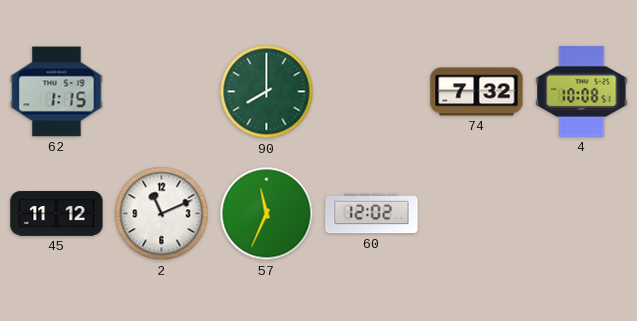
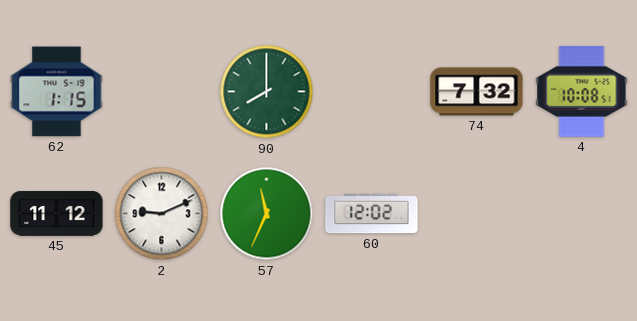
2: 11:11 -> 9:11
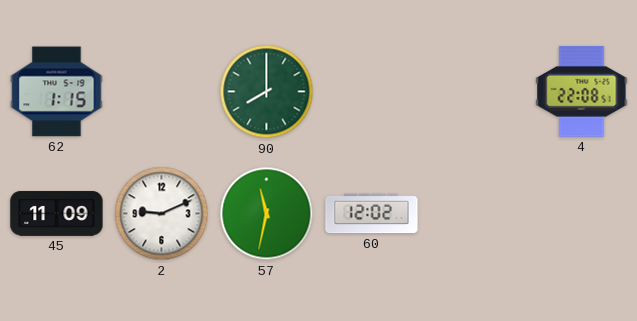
74: 7:32 -> none
4: 10:08 -> 22:08
45: 11:12 -> 11:09
57: 11:34 -> 11:32
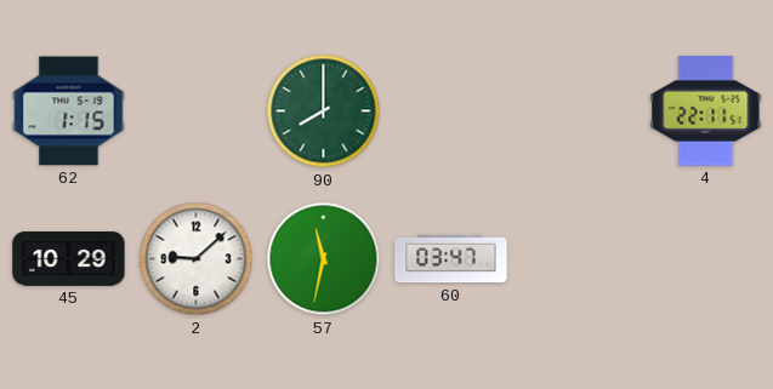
4: 22:08 -> 22:11
45: 11:09 -> 10:29
2: 9:11 -> 9:08
60: 12:02 -> 03:47
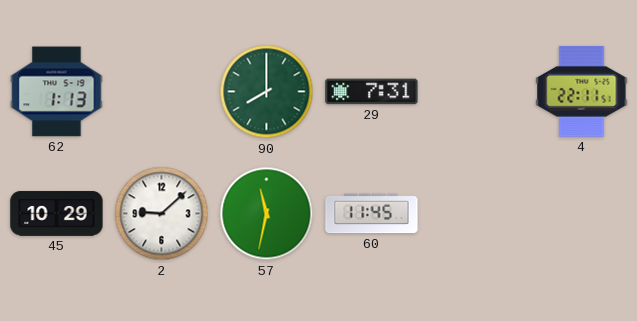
62: 1:15 -> 1:13
29: none -> 7:31
60: 03:47 -> 11:45
